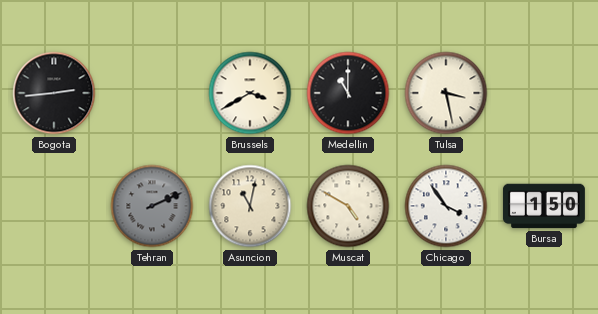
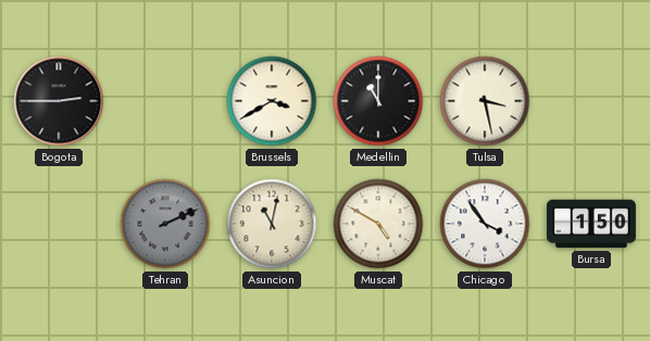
Bogota: 2:44 -> 2:45
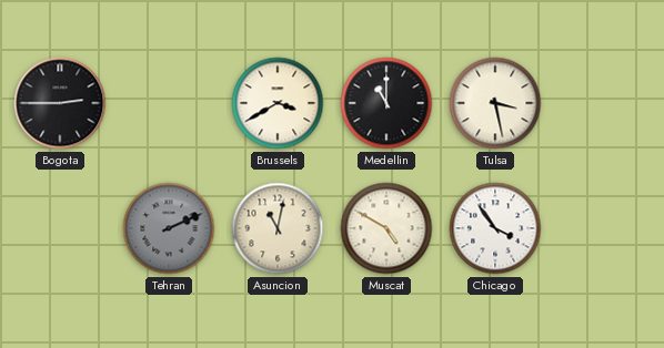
Bursa: 1:50 -> none
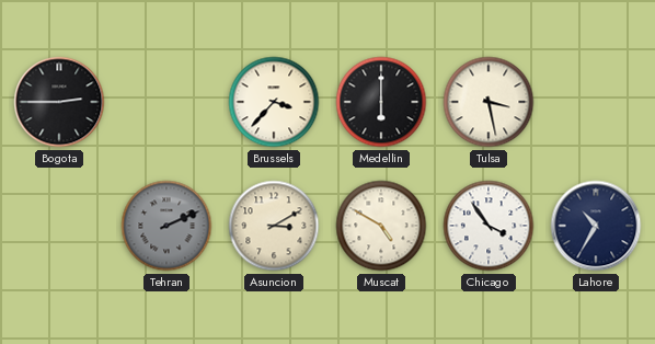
Brussels: 3:40 -> 3:37
Medellin: 11:00 -> 6:00
Asuncion: 11:02 -> 3:10
Lahore: none -> 10:35
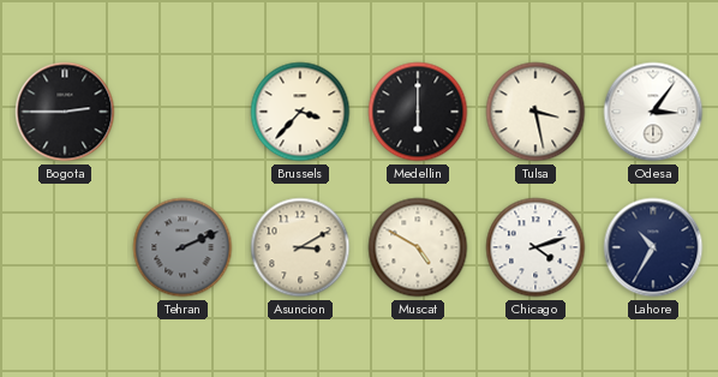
Odesa: none -> 3:06
Chicago: 3:54 -> 4:12
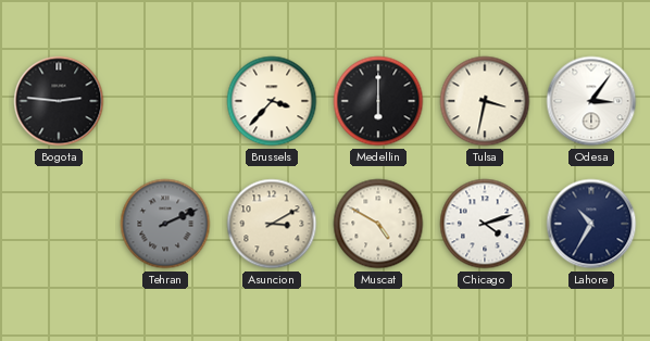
Bogota: 2:45 -> 2:46
Tulsa: 3:28 -> 3:32
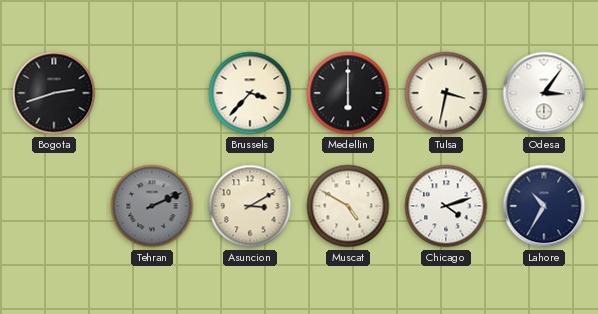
Bogota: 2:46 -> 2:42
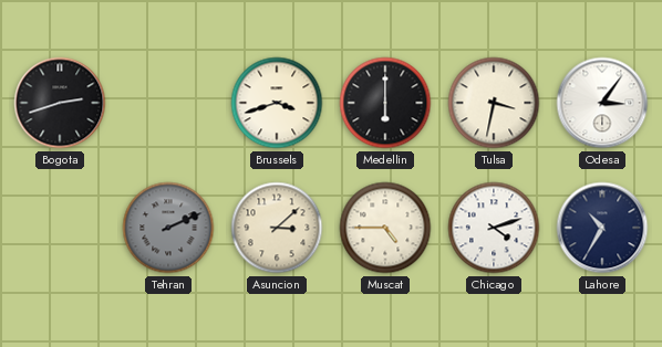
Brussels: 3:37 -> 3:42
Asuncion: 3:10 -> 3:08
Muscat: 4:50 -> 4:45
